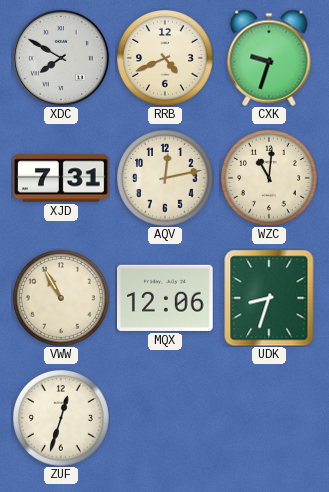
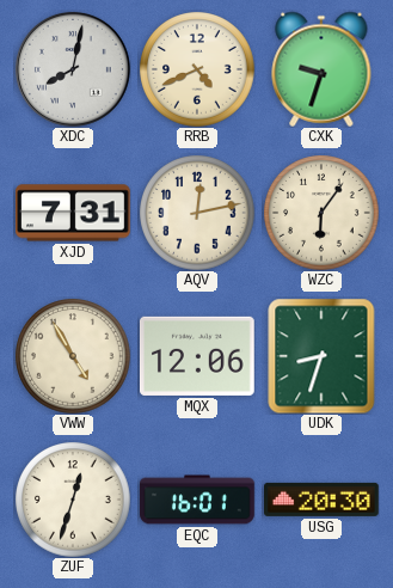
XDC: 7:50 -> 8:02
WZC: 11:01 -> 6:06
VWW: 10:55 -> 4:55
EQC: none -> 16:01
USG: none -> 20:30
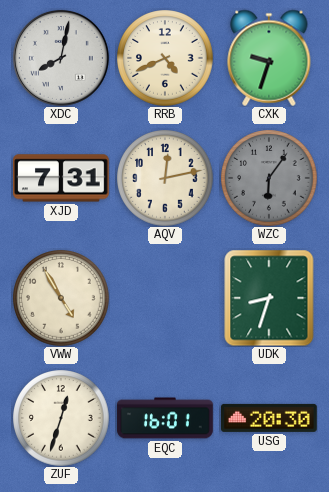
WZC dial: cream -> grey
MQX: 12:06 -> none
